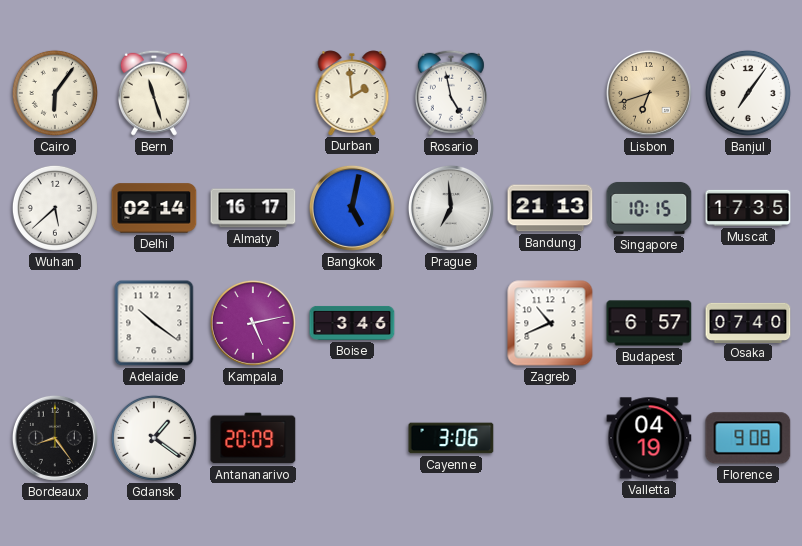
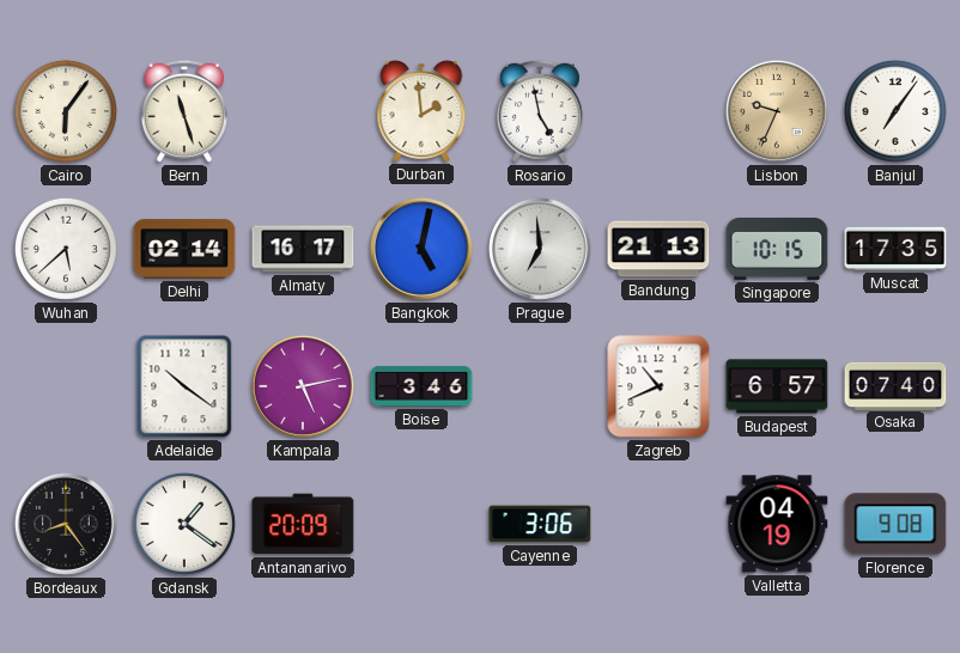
Lisbon: 6:42 -> 9:34
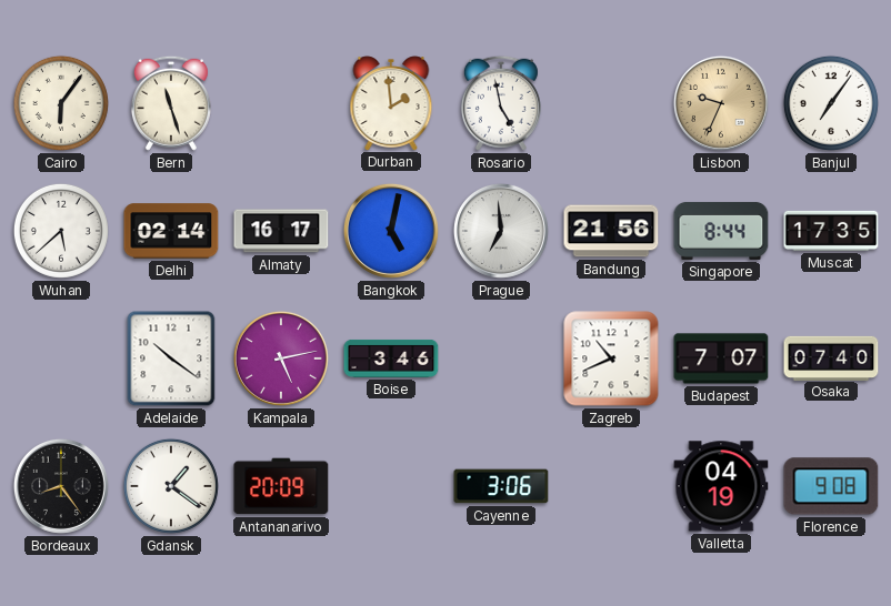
Bandung: 21:13 -> 21:56
Singapore: 10:15 -> 8:44
Budapest: 6:57 -> 7:07
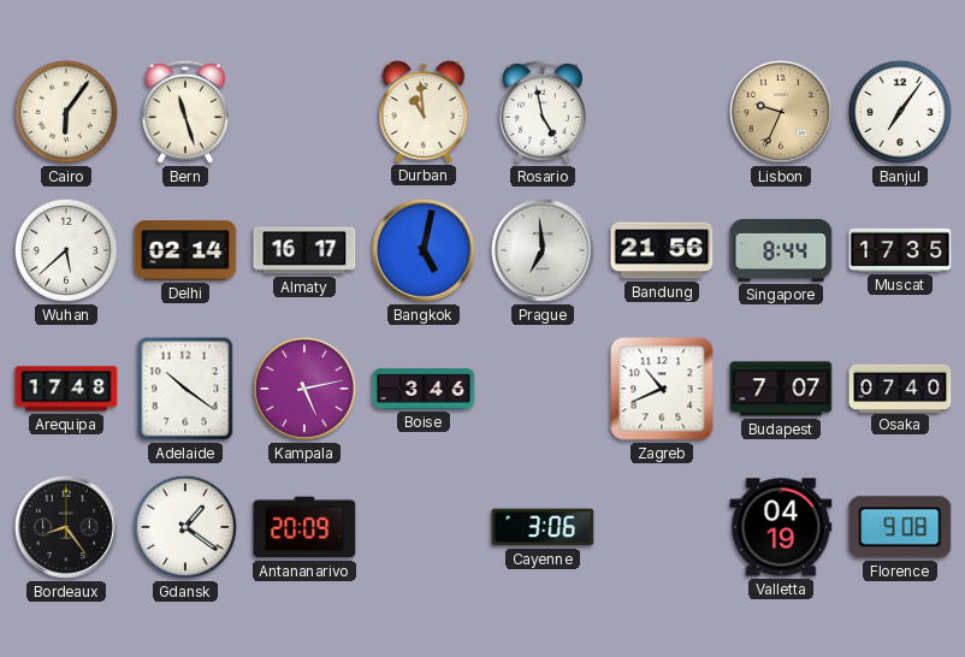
Durban: 1:59 -> 10:59
Arequipa: none -> 17:48
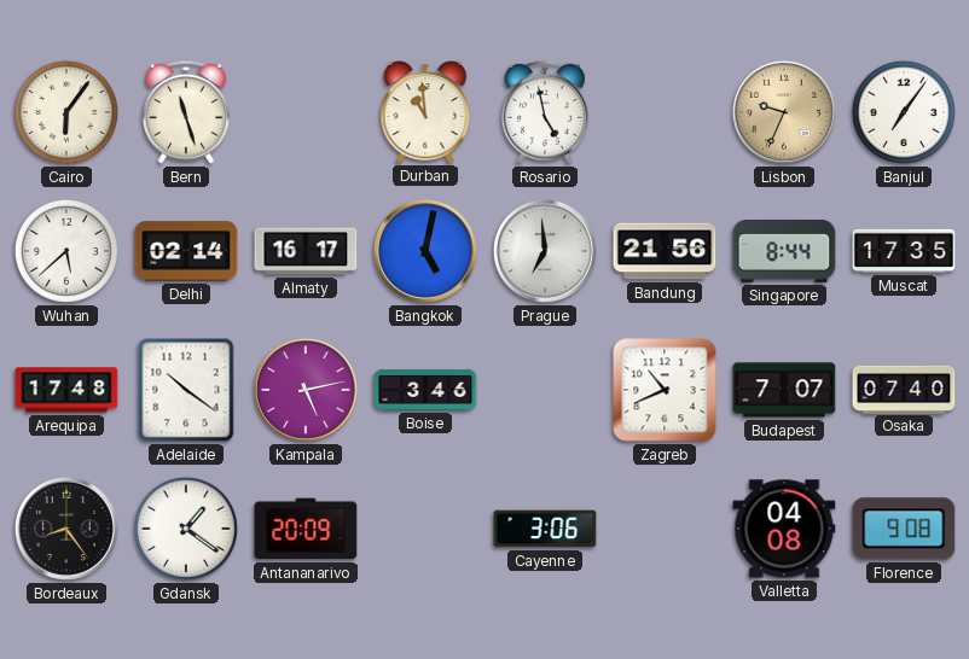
Valletta: 04:19 -> 04:08
